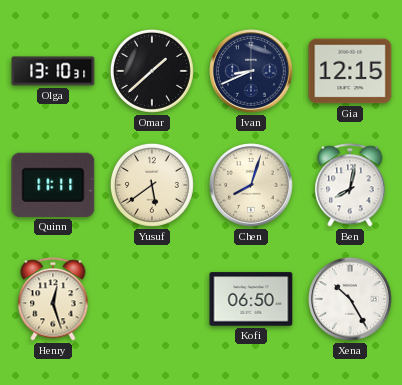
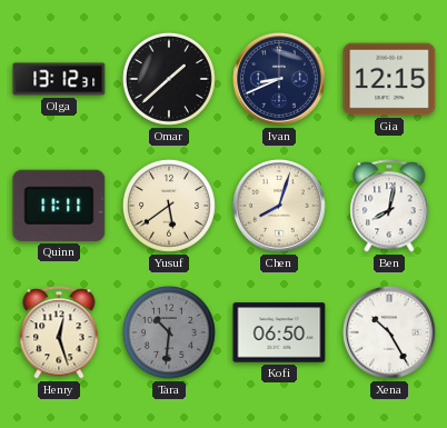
Olga: 13:10 -> 13:12
Tara: none -> 10:31
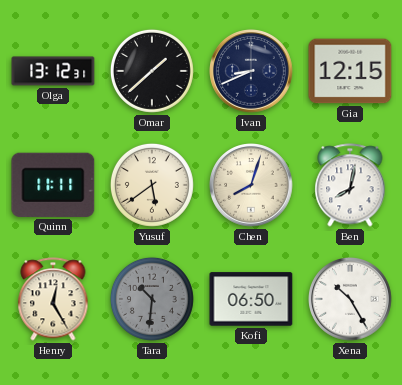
Henry: 12:27 -> 12:25
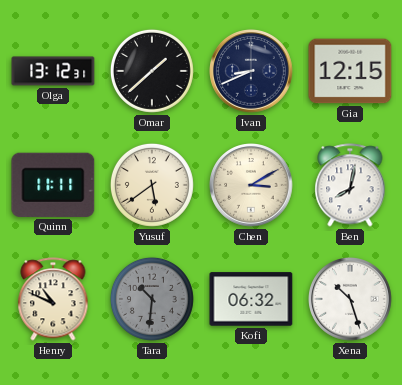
Chen: 8:03 -> 3:10
Henry: 12:25 -> 10:49
Kofi: 06:50 -> 06:32
Xena: 10:25 -> 10:27
